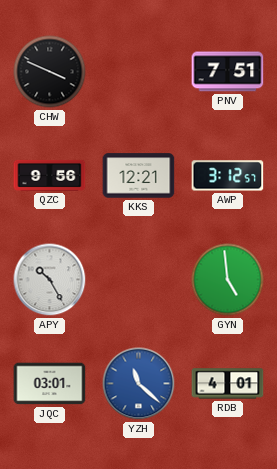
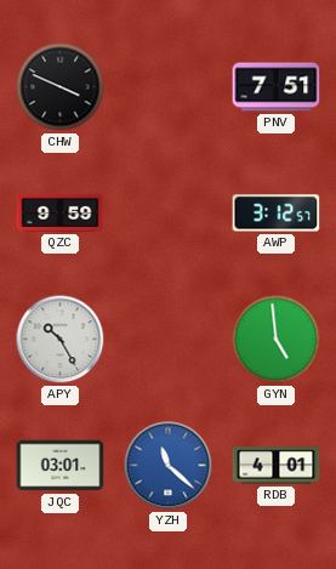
QZC: 9:56 -> 9:59
KKS: 12:21 -> none
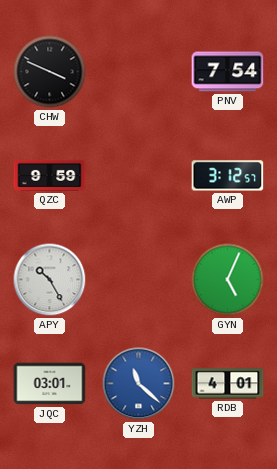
PNV: 7:51 -> 7:54
GYN: 4:59 -> 5:04
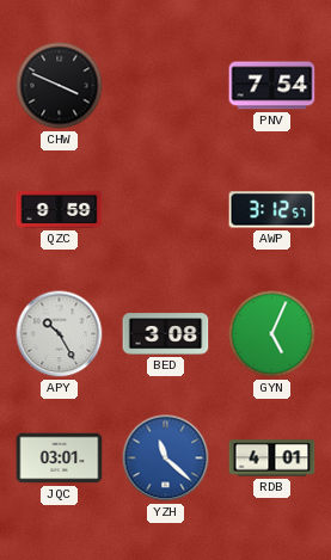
BED: none -> 3:08
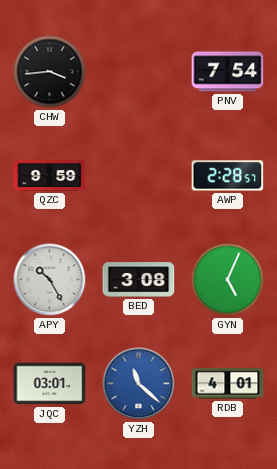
CHW: 3:49 -> 3:44
AWP: 3:12 -> 2:28
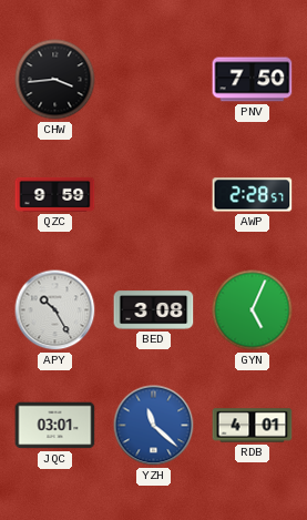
PNV: 7:54 -> 7:50
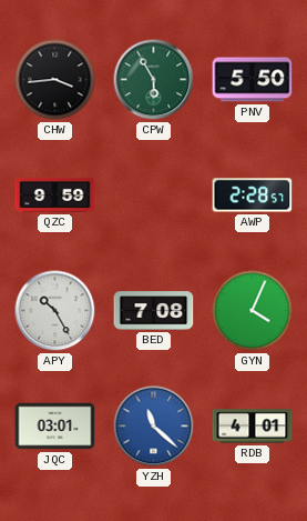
CPW: none -> 5:55
PNV: 7:50 -> 5:50
BED: 3:08 -> 7:08
GYN: 5:04 -> 4:04
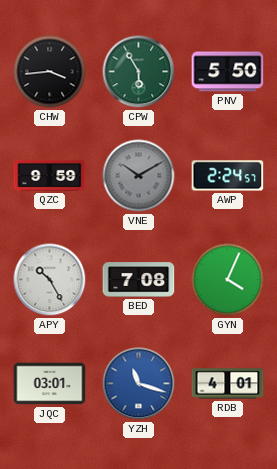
VNE: none -> 10:10
AWP: 2:28 -> 2:24
YZH: 11:22 -> 11:18
